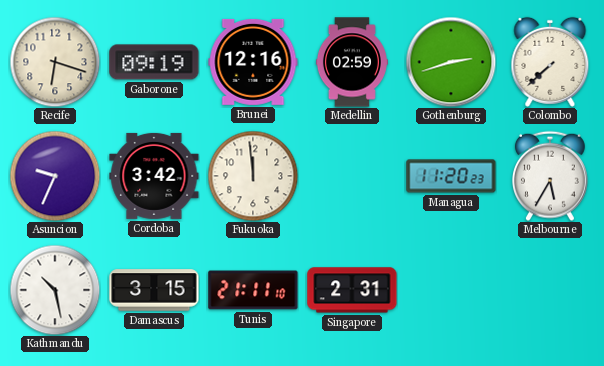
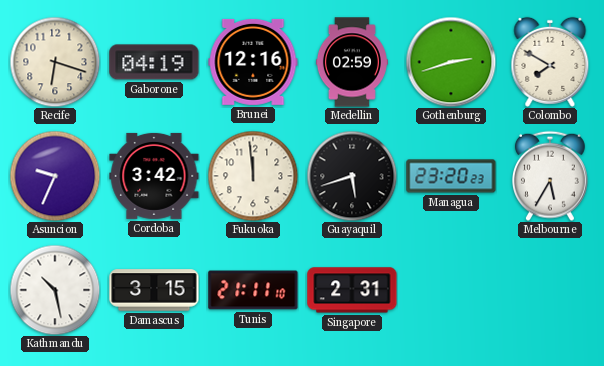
Gaborone: 09:19 -> 04:19
Colombo: 7:38 -> 7:50
Guayaquil: none -> 5:42
Managua: 11:20 -> 23:20
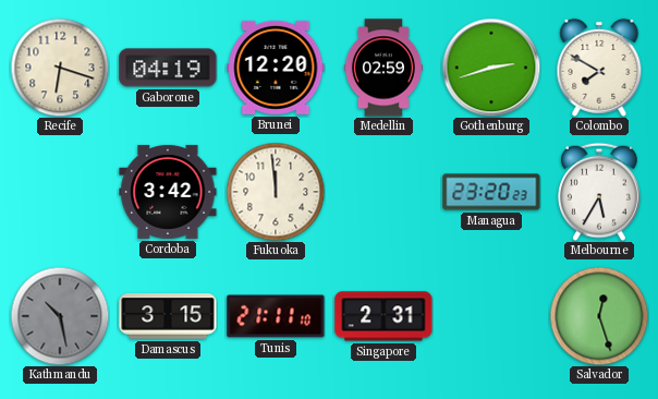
Brunei: 12:16 -> 12:20
Asuncion: 9:34 -> none
Guayaquil: 5:42 -> none
Kathmandu dial: white -> grey
Salvador: none -> 12:27
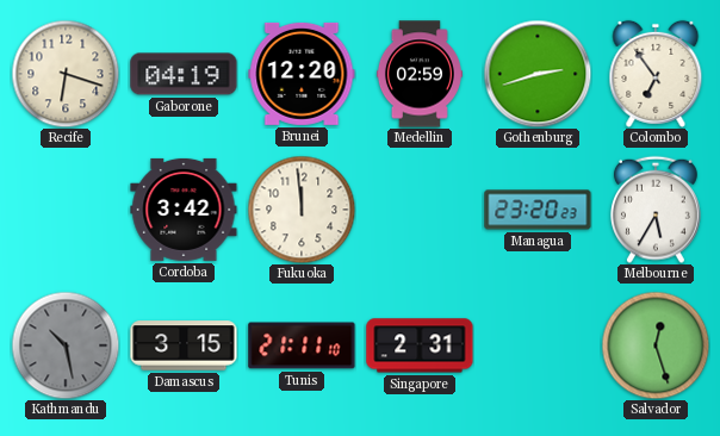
Colombo: 7:50 -> 6:54
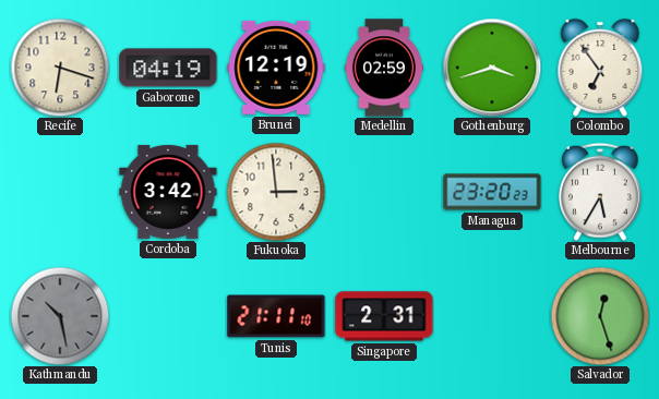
Brunei: 12:20 -> 12:19
Gothenburg: 2:42 -> 3:42
Fukuoka: 11:59 -> 2:59
Damascus: 3:15 -> none
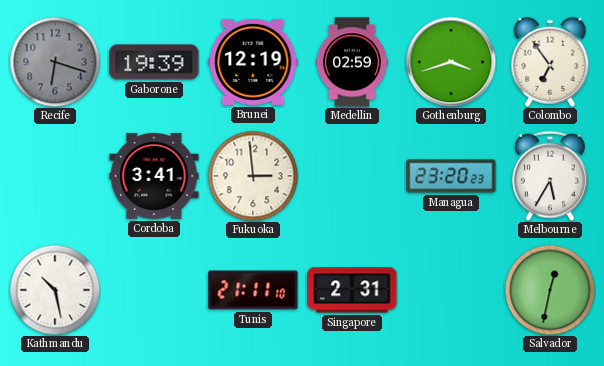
Recife dial: cream -> grey
Gaborone: 04:19 -> 19:39
Cordoba: 3:42 -> 3:41
Kathmandu dial: grey -> white
Salvador: 12:27 -> 12:32
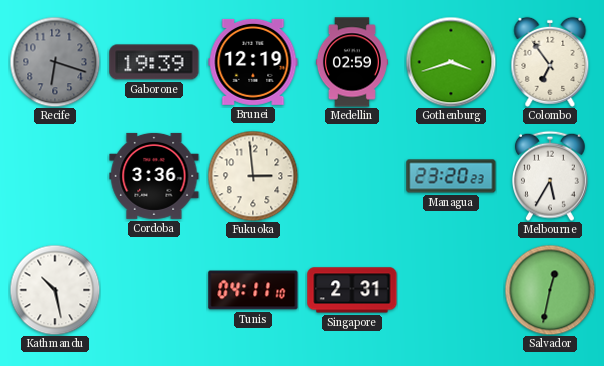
Cordoba: 3:41 -> 3:36
Tunis: 21:11 -> 04:11
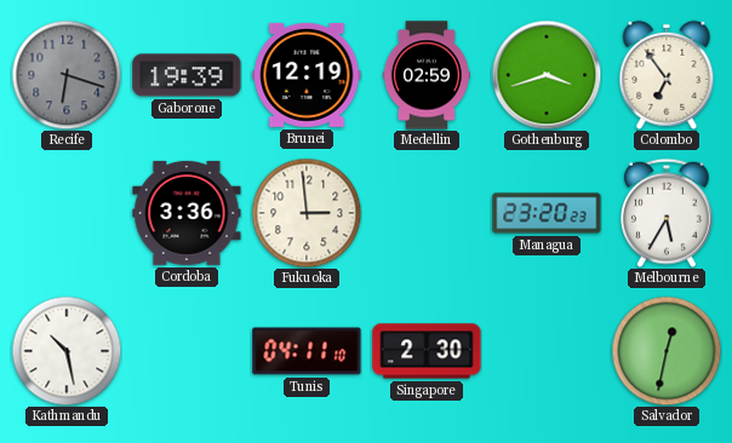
Singapore: 2:31 -> 2:30
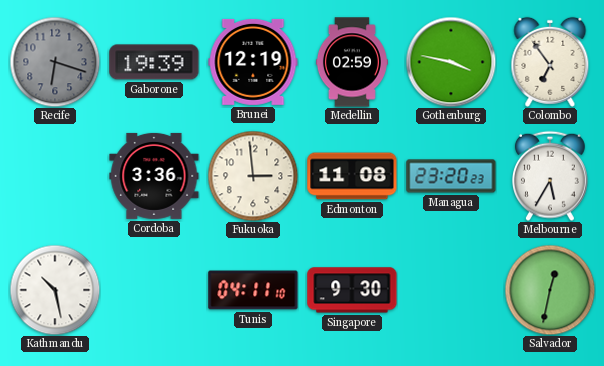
Gothenburg: 3:42 -> 3:47
Edmonton: none -> 11:08
Singapore: 2:30 -> 9:30
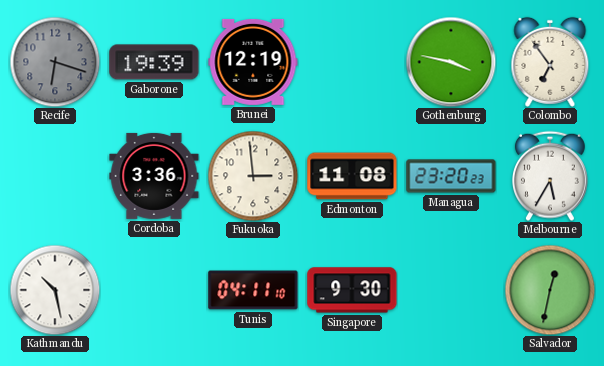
Medellin: 02:59 -> none
